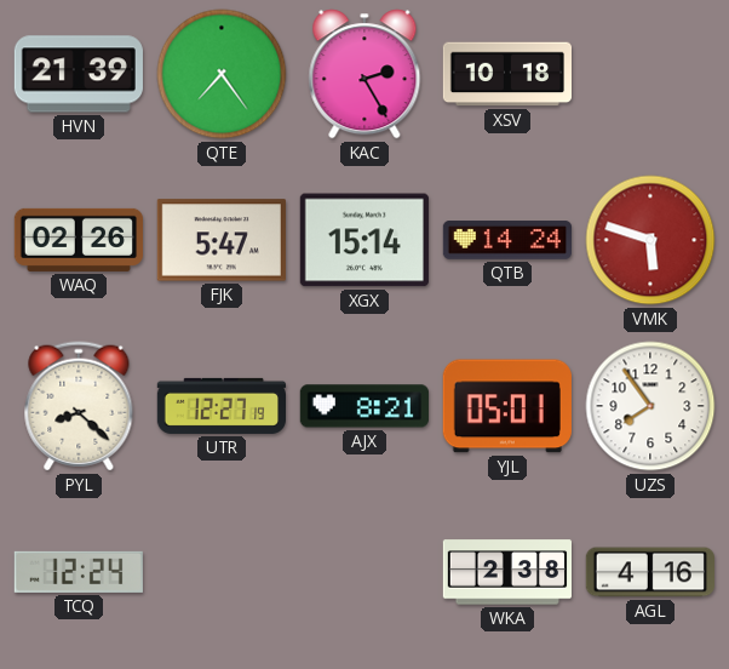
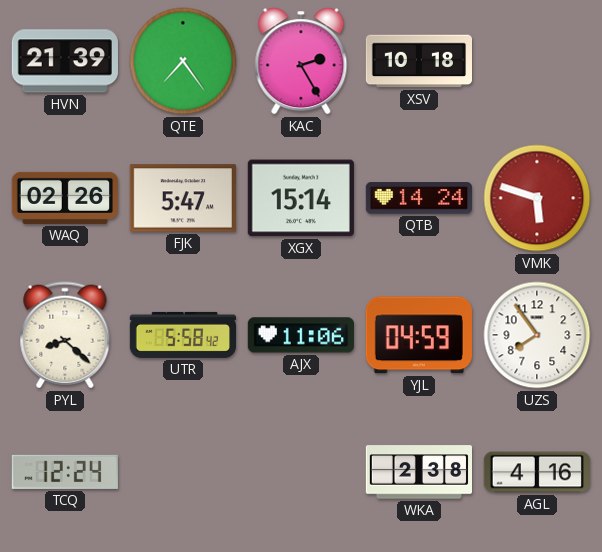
UTR: 12:27 -> 5:58
AJX: 8:21 -> 11:06
YJL: 05:01 -> 04:59
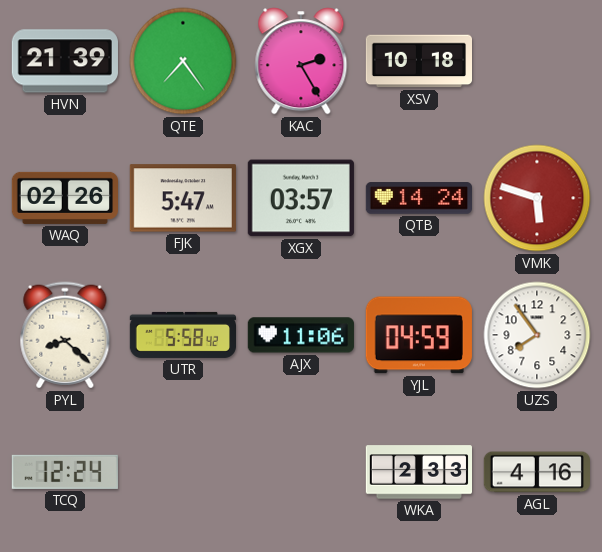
XGX: 15:14 -> 03:57
WKA: 2:38 -> 2:33
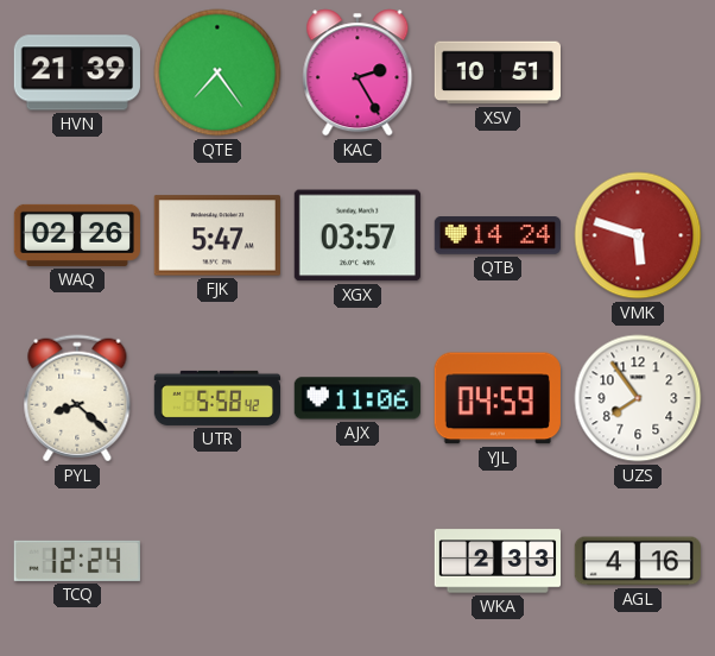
XSV: 10:18 -> 10:51
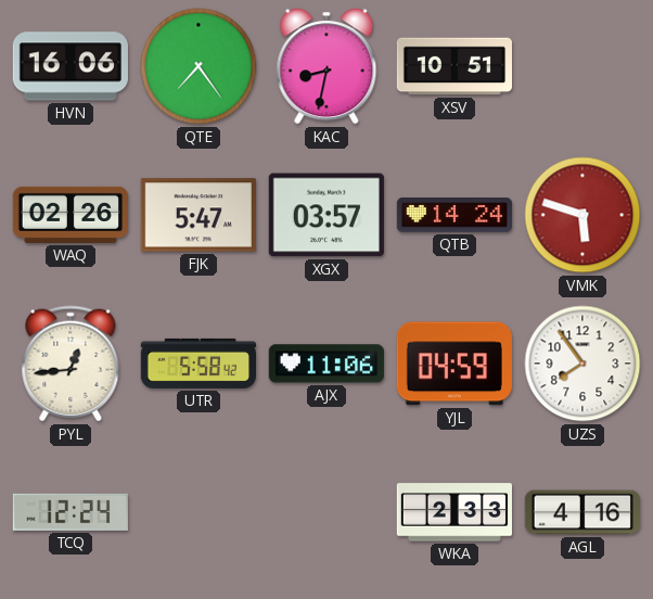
HVN: 21:39 -> 16:06
KAC: 2:25 -> 8:32
PYL: 8:22 -> 12:44
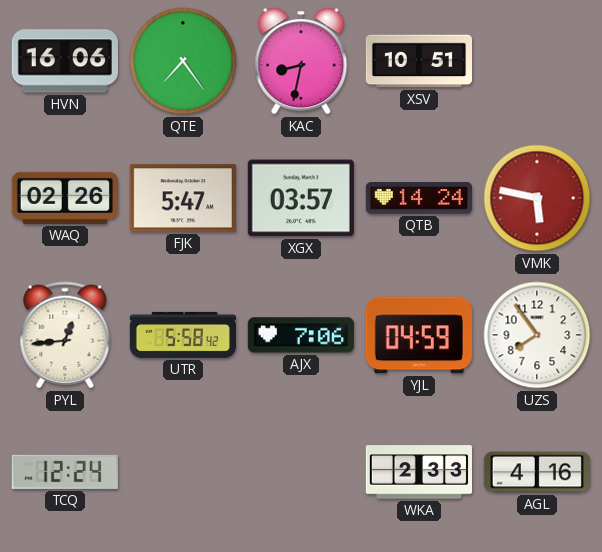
VMK: 5:48 -> 5:47
AJX: 11:06 -> 7:06
